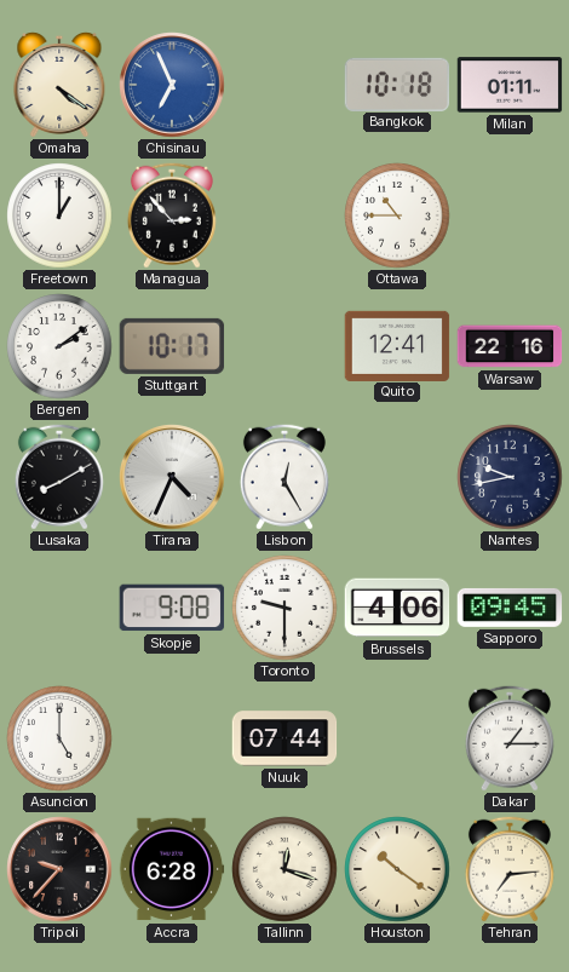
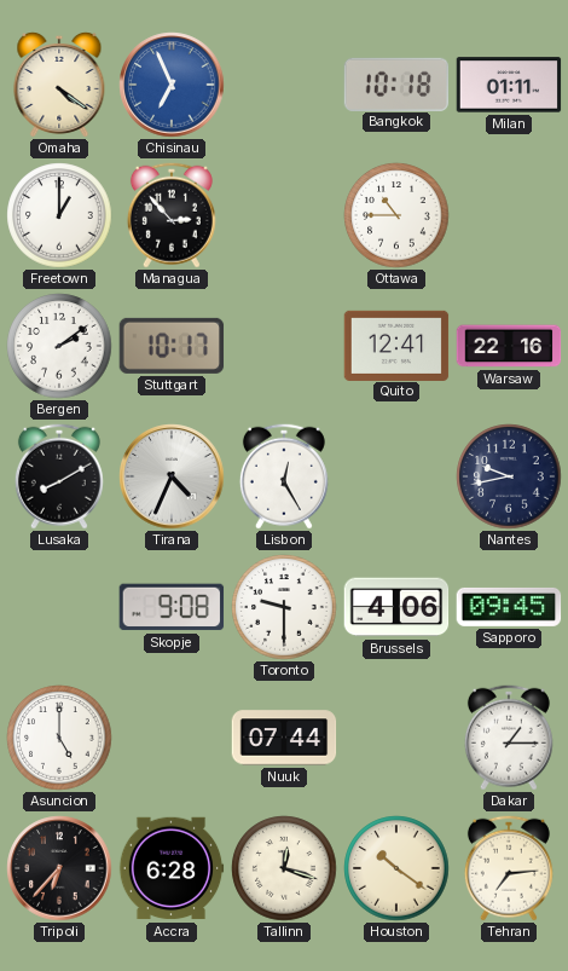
Tripoli: 9:37 -> 6:37
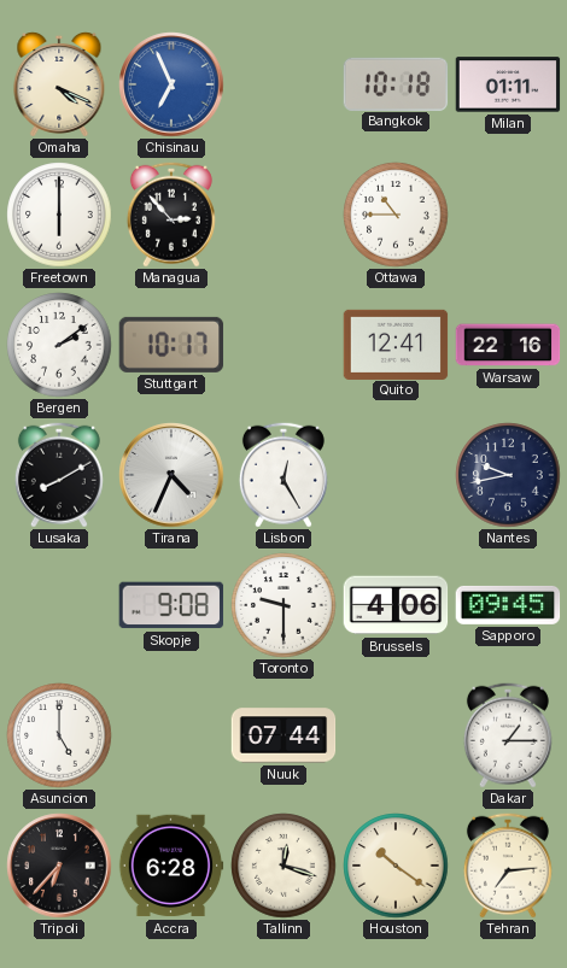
Omaha: 4:21 -> 4:19
Freetown: 1:00 -> 6:00
